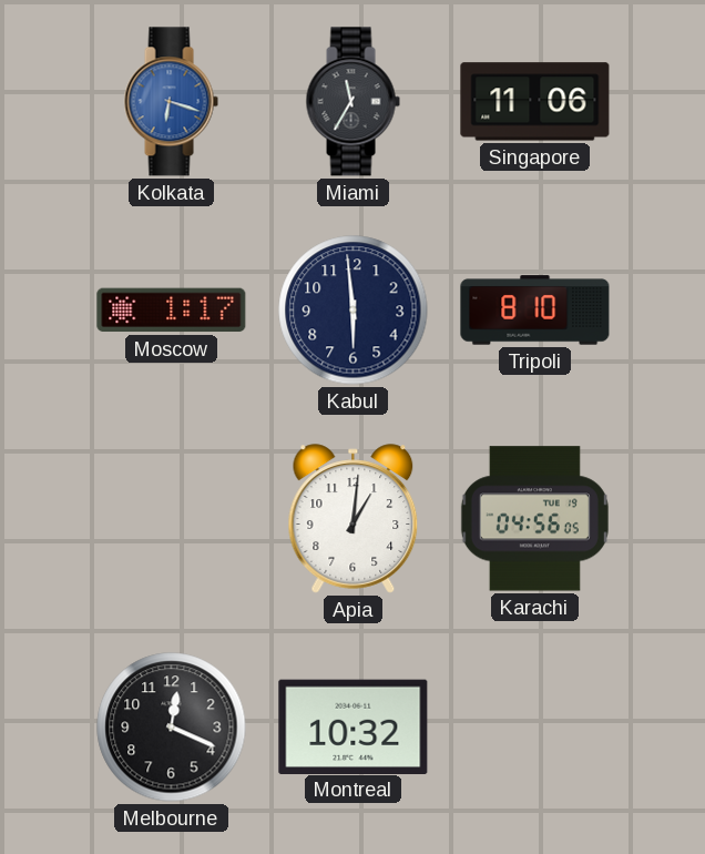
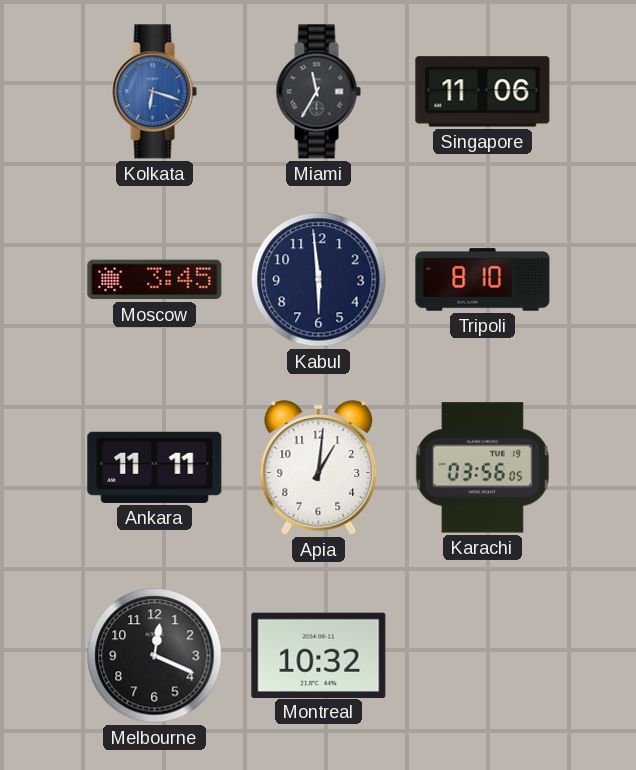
Moscow: 1:17 -> 3:45
Ankara: none -> 11:11
Karachi: 04:56 -> 03:56
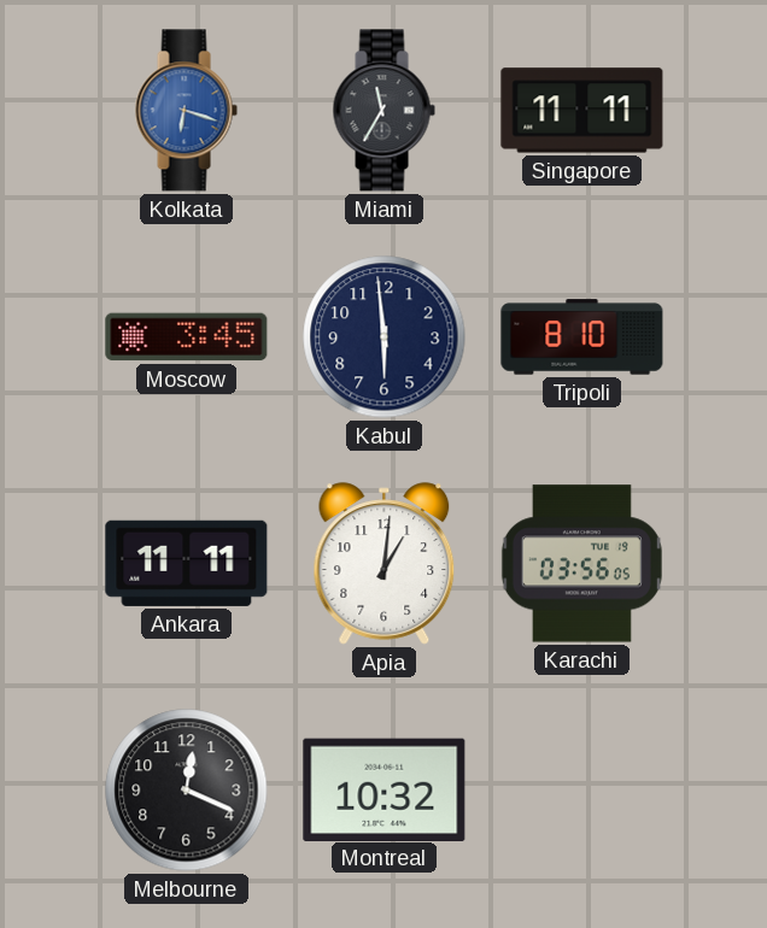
Singapore: 11:06 -> 11:11
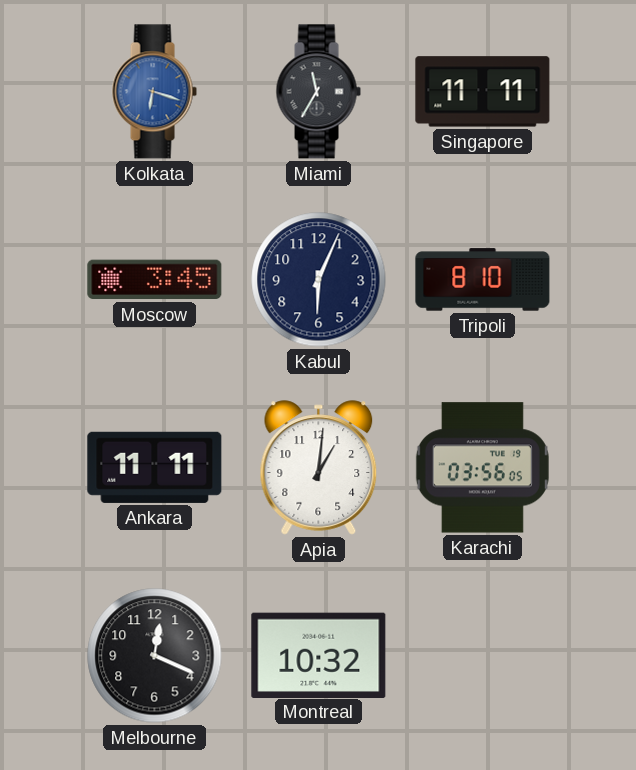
Kabul: 5:59 -> 6:04
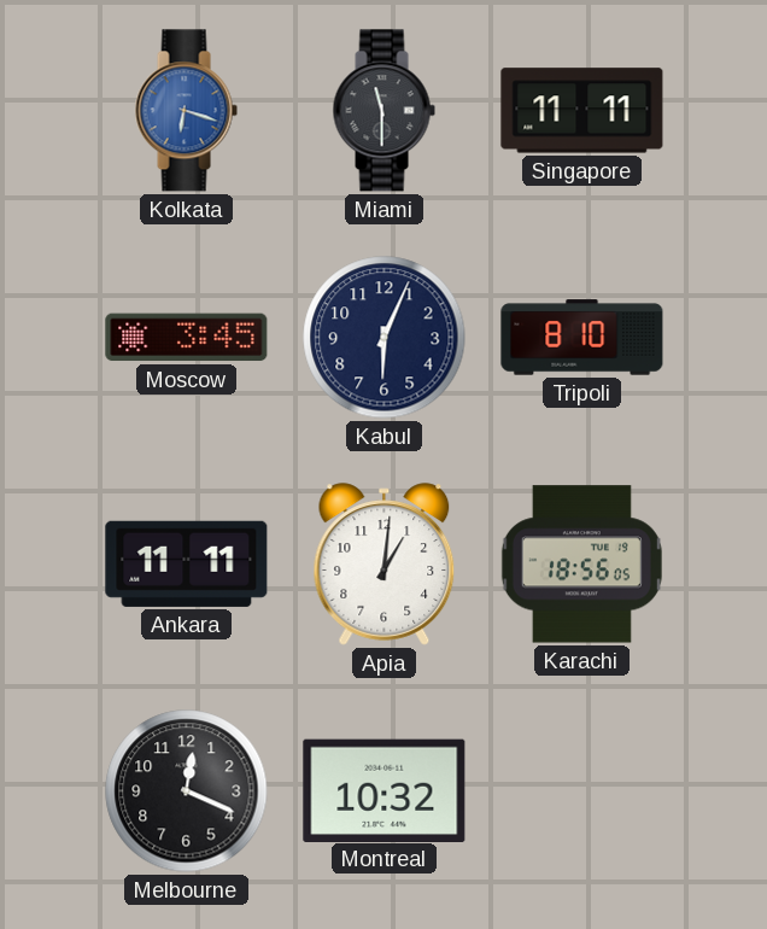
Miami: 11:35 -> 11:30
Karachi: 03:56 -> 18:56
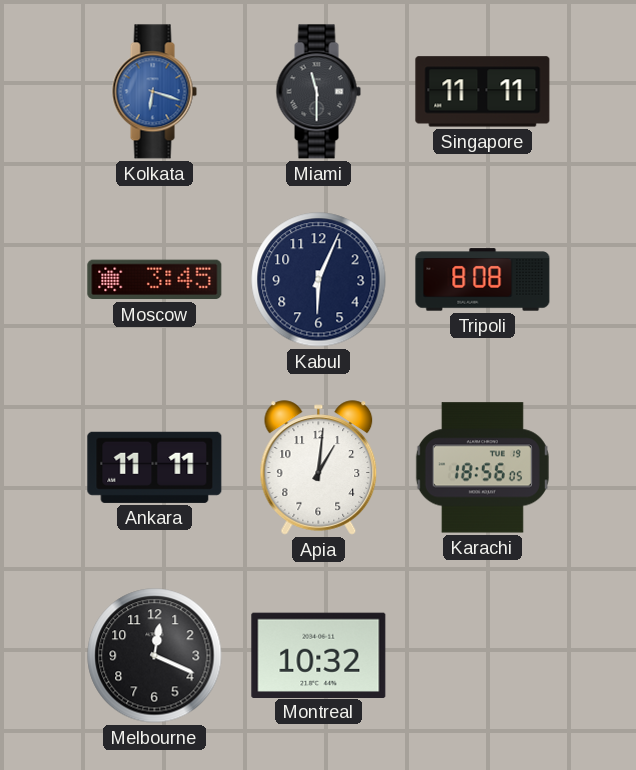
Tripoli: 8:10 -> 8:08
